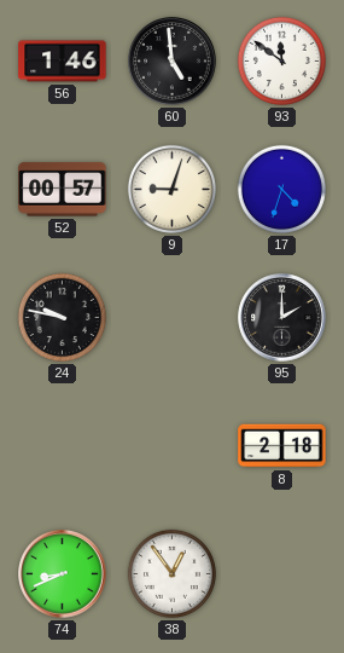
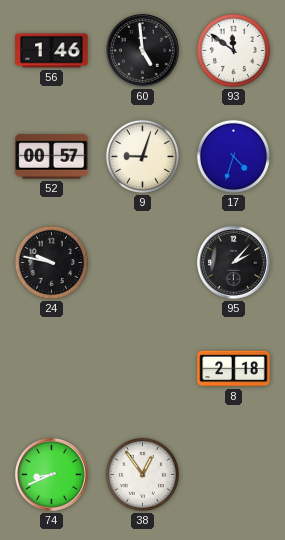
95: 2:00 -> 2:07
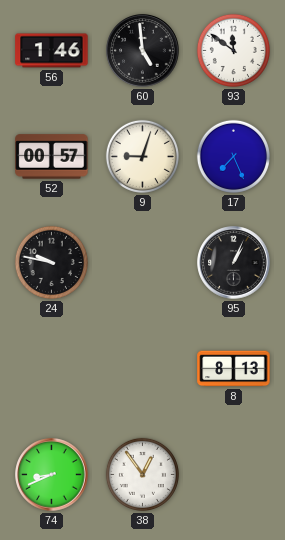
17: 4:33 -> 7:26
95: 2:07 -> 1:04
8: 2:18 -> 8:13
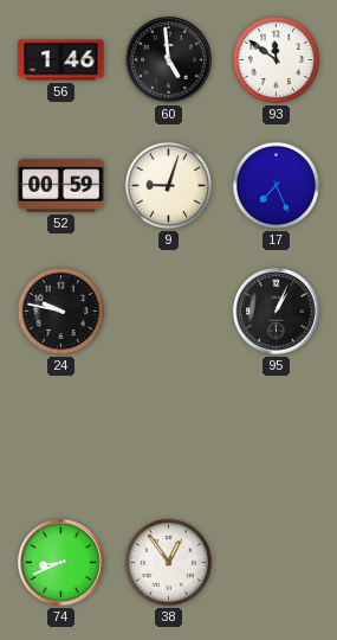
52: 00:57 -> 00:59
8: 8:13 -> none
